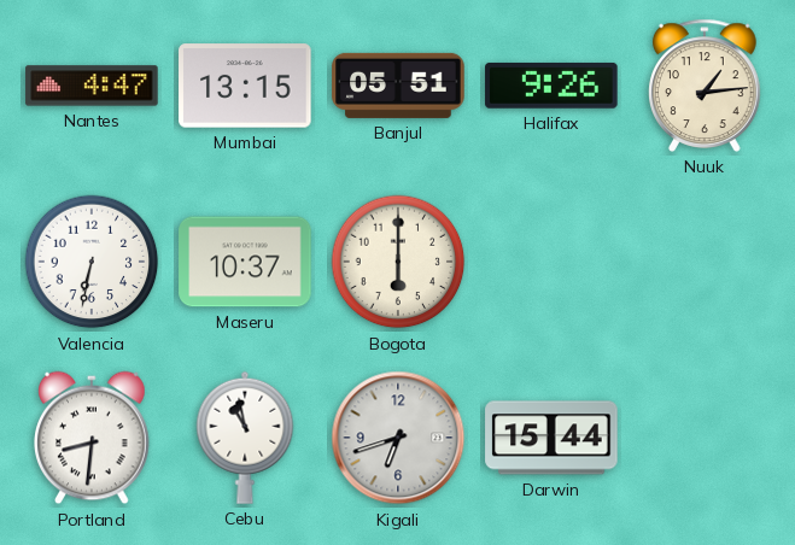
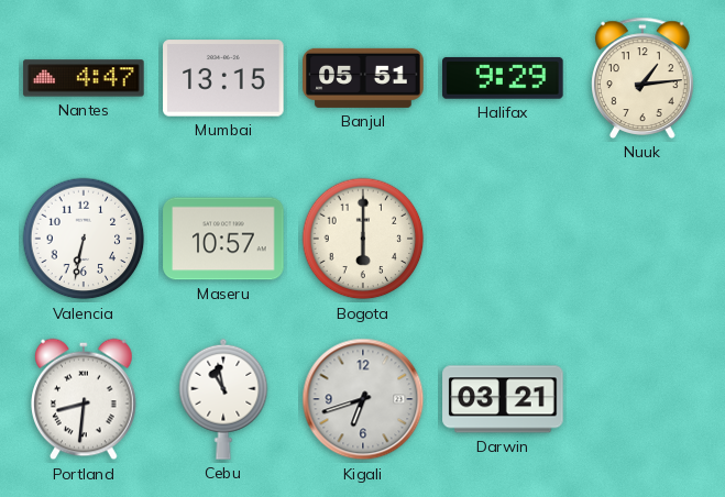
Halifax: 9:26 -> 9:29
Maseru: 10:37 -> 10:57
Darwin: 15:44 -> 03:21
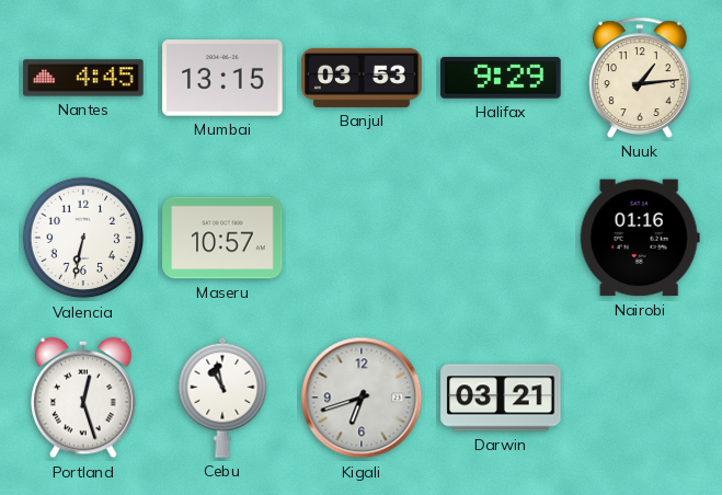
Nantes: 4:47 -> 4:45
Banjul: 05:51 -> 03:53
Bogota: 6:00 -> none
Nairobi: none -> 01:16
Portland: 8:31 -> 12:27
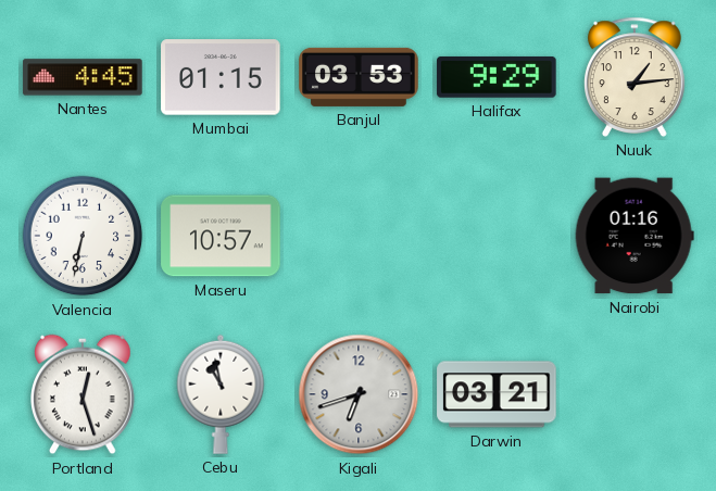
Mumbai: 13:15 -> 01:15
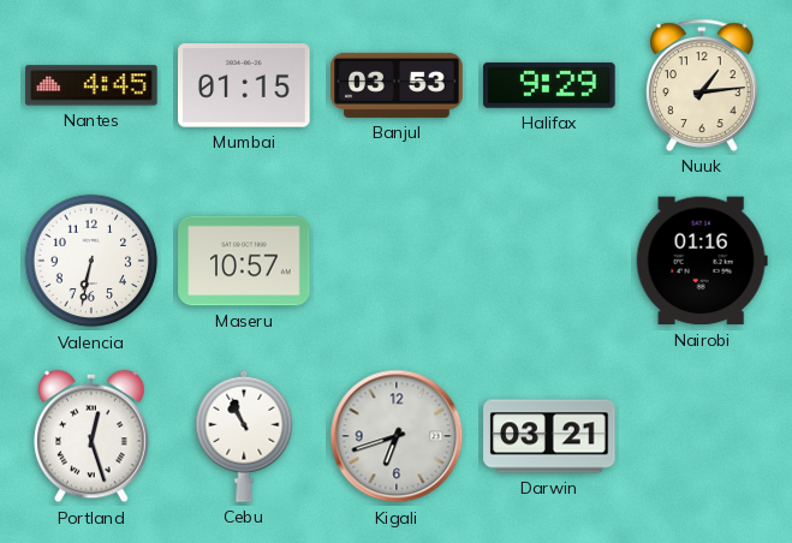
Cebu: 10:58 -> 10:56
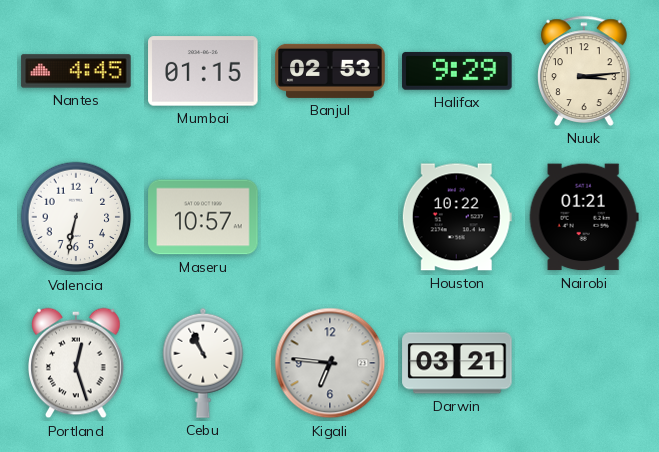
Banjul: 03:53 -> 02:53
Nuuk: 1:14 -> 3:14
Houston: none -> 10:22
Nairobi: 01:16 -> 01:21
Kigali: 6:42 -> 6:46
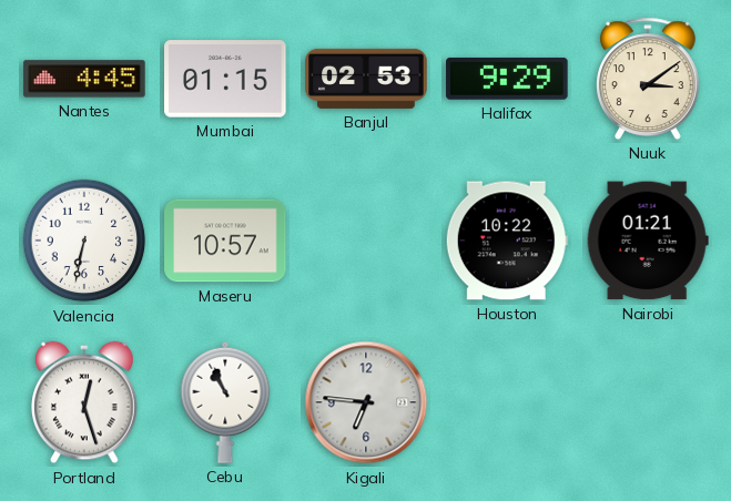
Nuuk: 3:14 -> 3:09
Darwin: 03:21 -> none
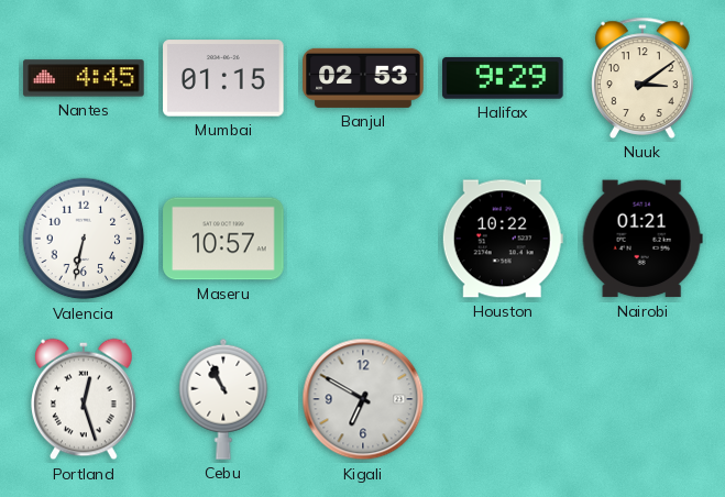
Kigali: 6:46 -> 6:50
